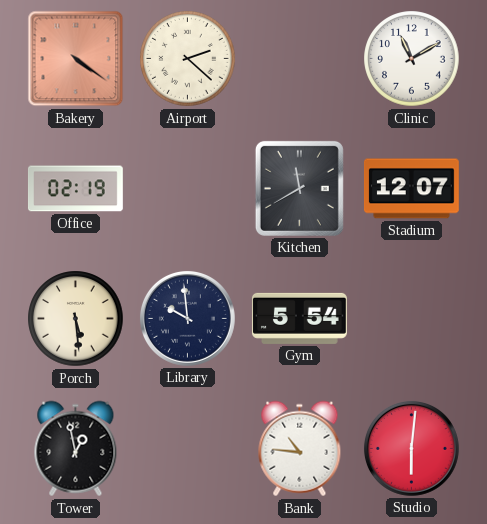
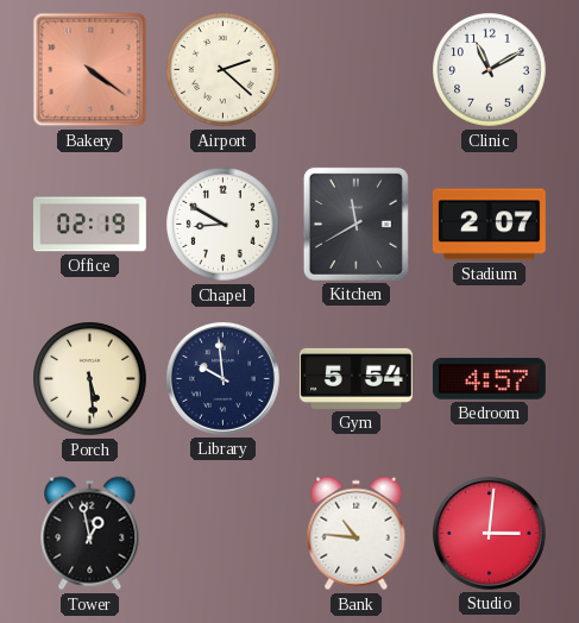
Chapel: none -> 8:50
Stadium: 12:07 -> 2:07
Bedroom: none -> 4:57
Studio: 6:01 -> 3:01
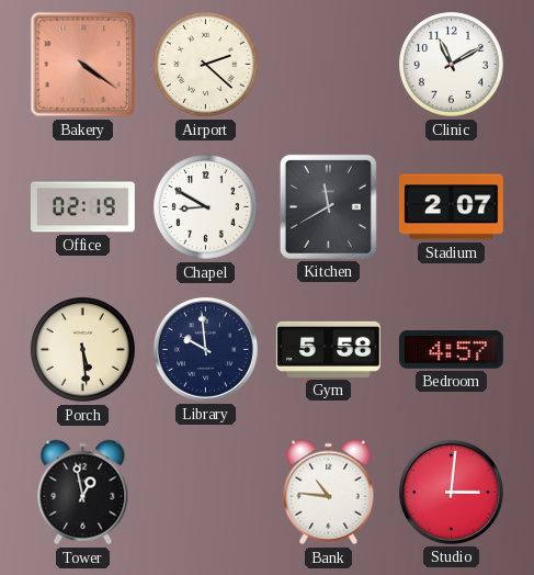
Gym: 5:54 -> 5:58
